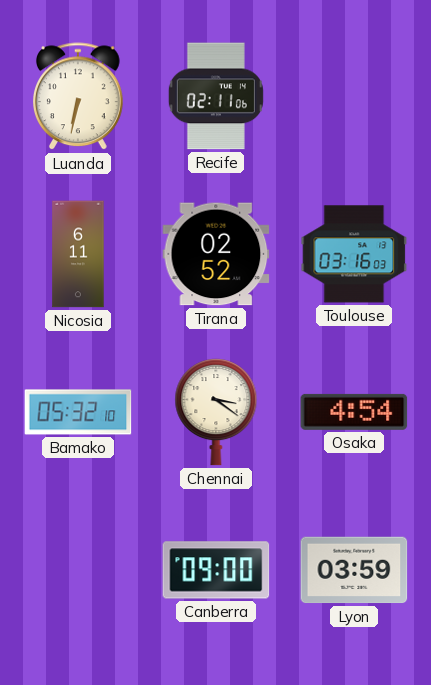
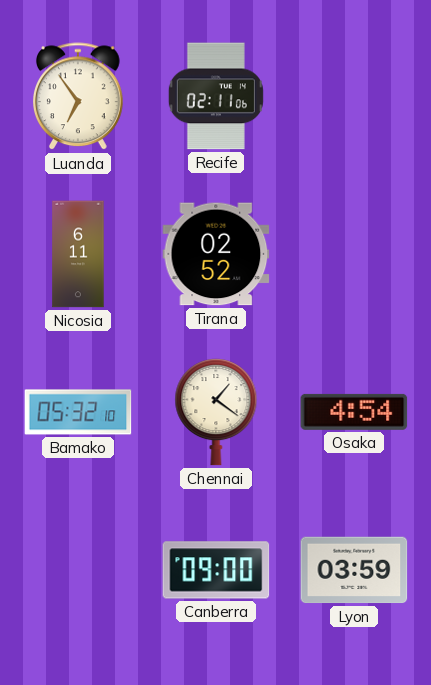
Luanda: 6:32 -> 6:54
Toulouse: 03:16 -> none
Chennai: 3:21 -> 1:21
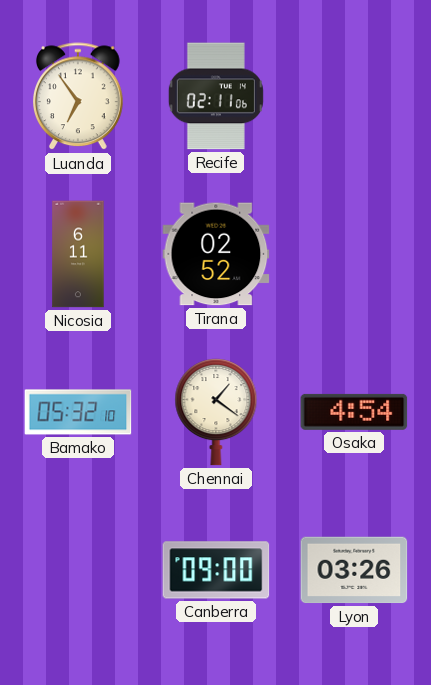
Lyon: 03:59 -> 03:26
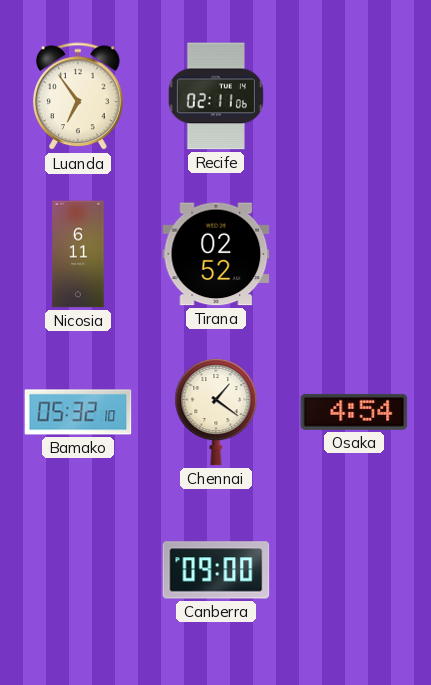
Lyon: 03:26 -> none
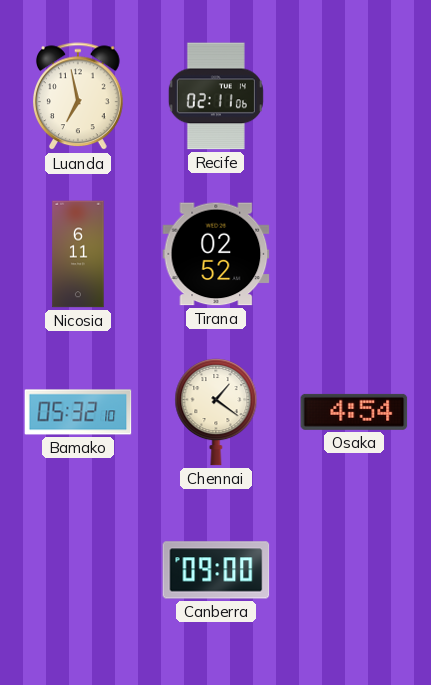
Luanda: 6:54 -> 6:58
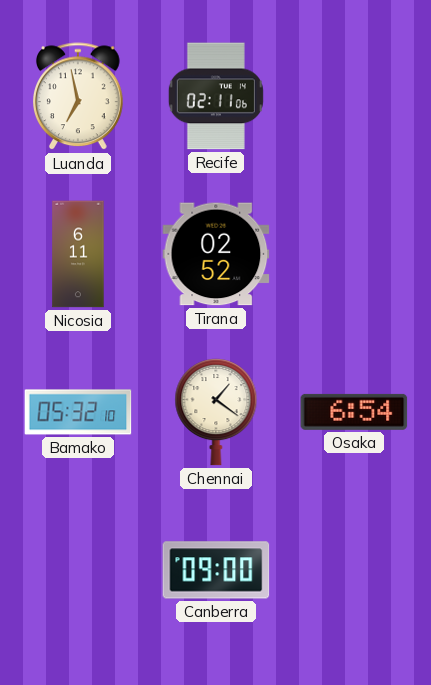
Osaka: 4:54 -> 6:54
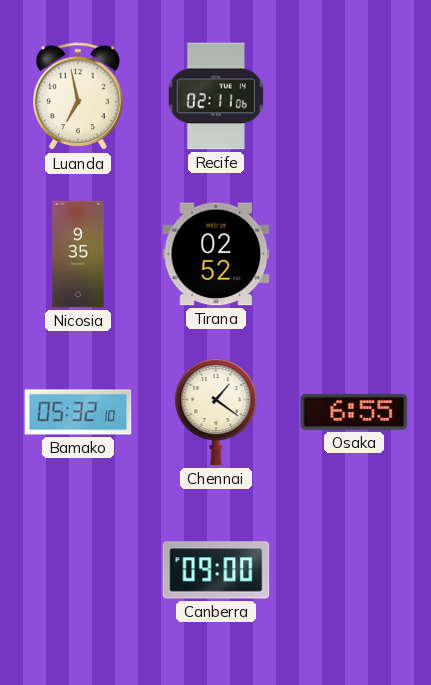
Nicosia: 6:11 -> 9:35
Osaka: 6:54 -> 6:55
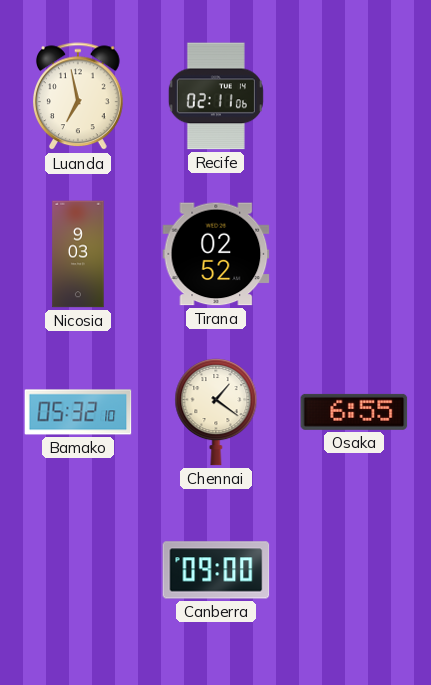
Nicosia: 9:35 -> 9:03
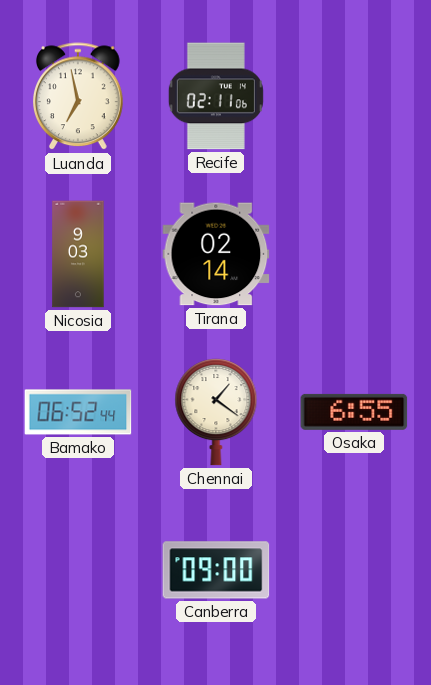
Tirana: 02:52 -> 02:14
Bamako: 05:32 -> 06:52
